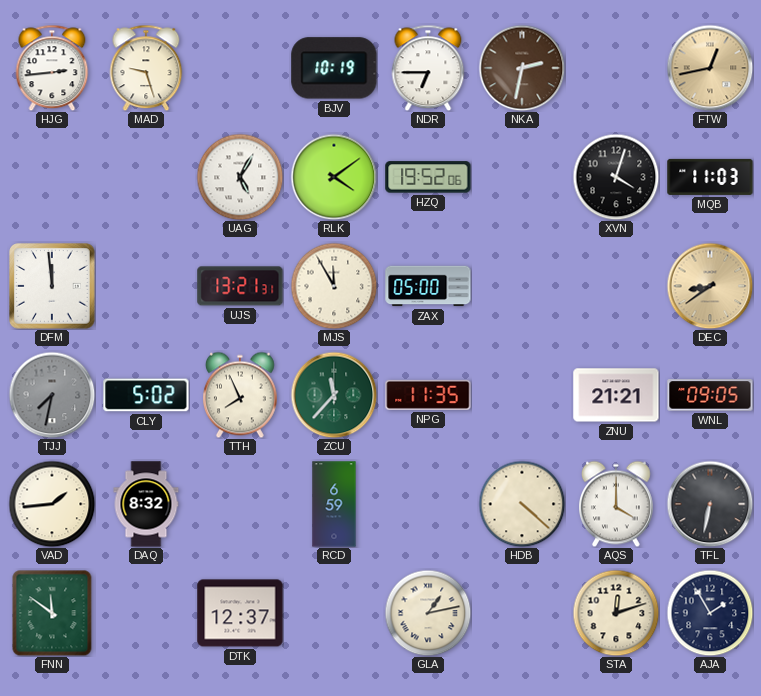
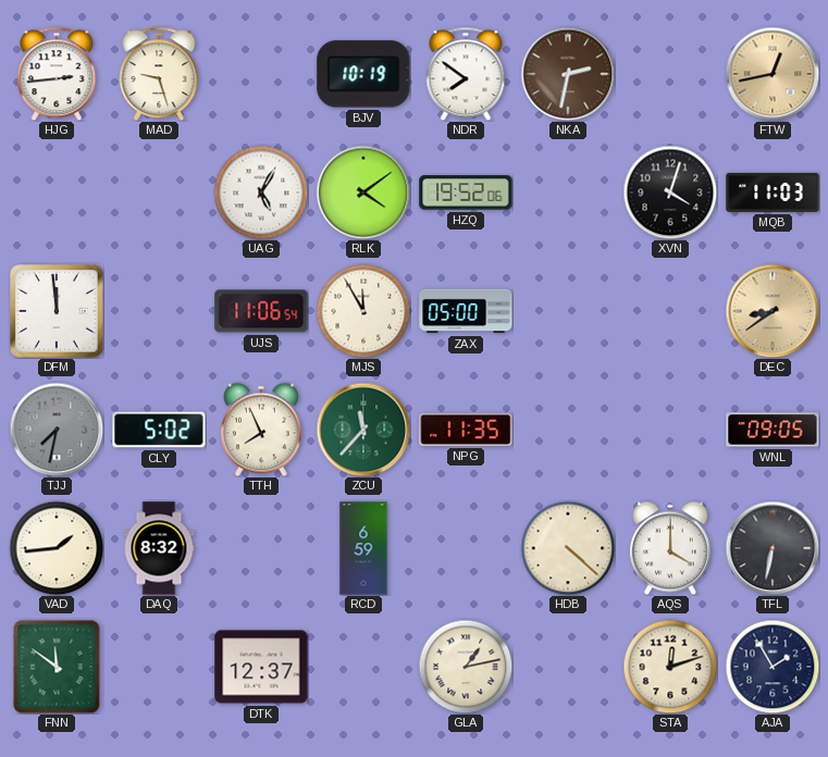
NDR: 6:45 -> 7:51
UJS: 13:21 -> 11:06
ZNU: 21:21 -> none
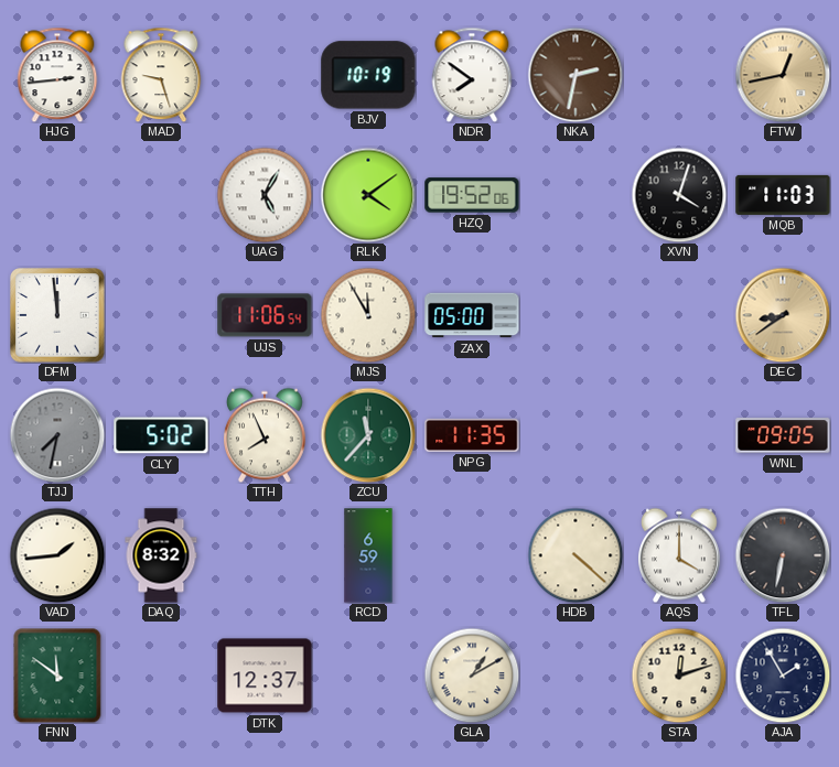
GLA: 1:13 -> 1:10
